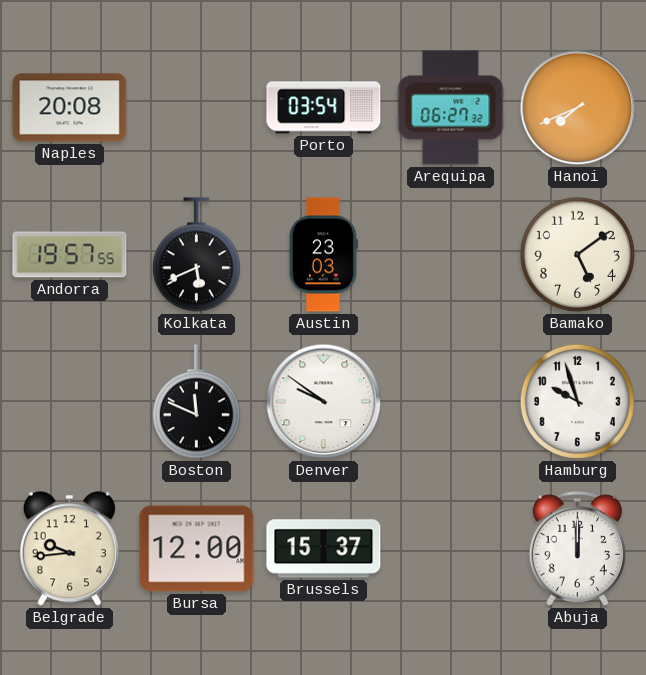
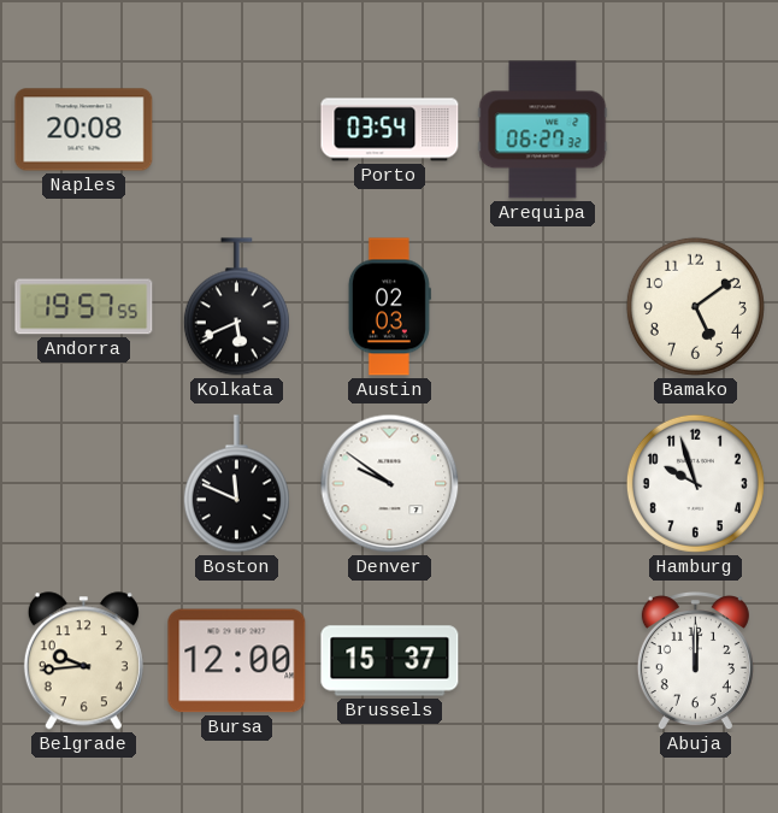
Hanoi: 7:41 -> none
Austin: 23:03 -> 02:03
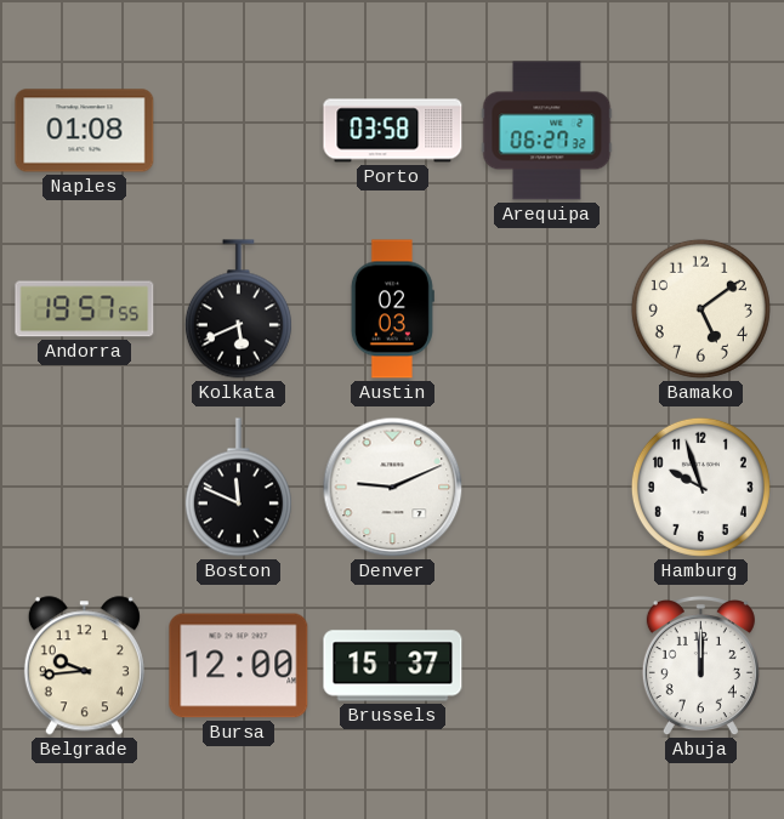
Naples: 20:08 -> 01:08
Porto: 03:54 -> 03:58
Denver: 9:51 -> 9:11
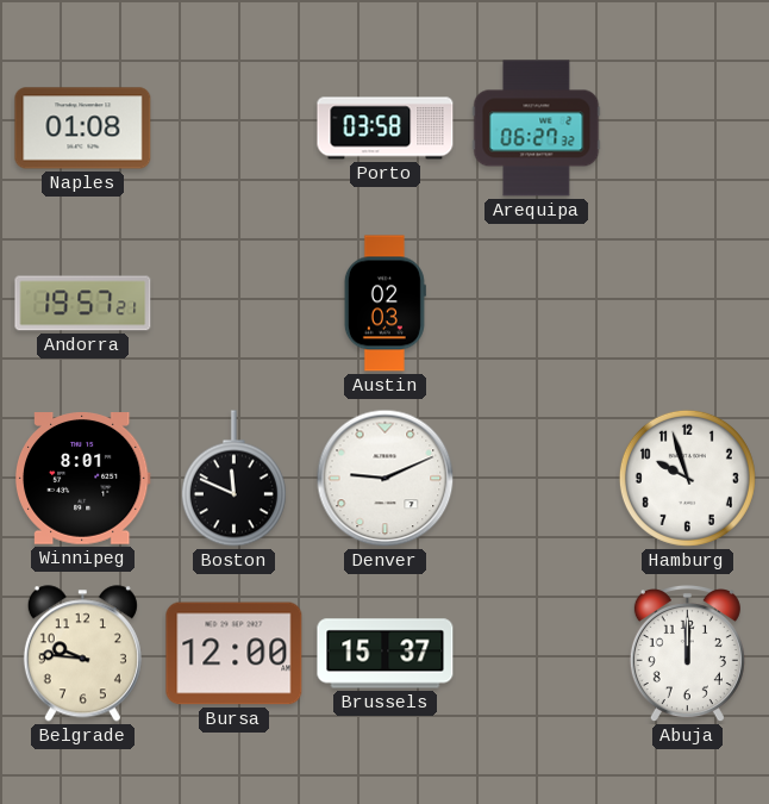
Andorra: 19:57:55 -> 19:57:21
Kolkata: 5:41 -> none
Bamako: 5:09 -> none
Winnipeg: none -> 8:01
Belgrade: 9:44 -> 9:46
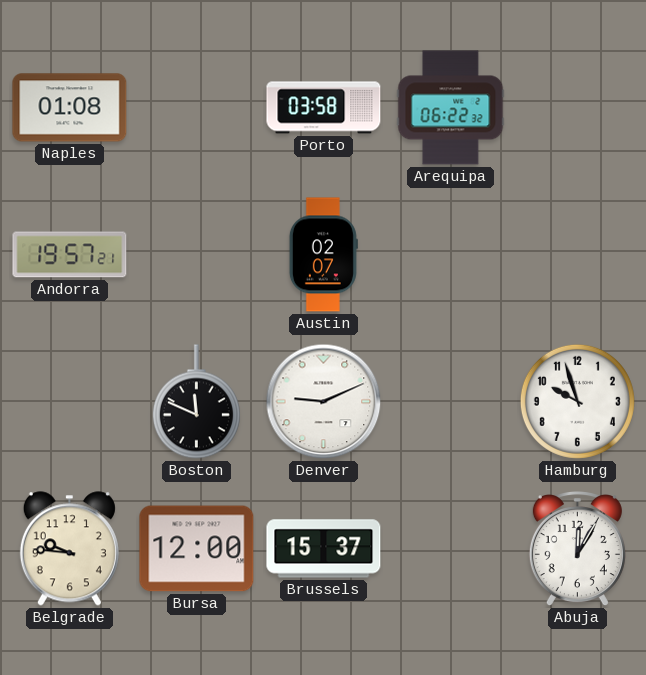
Arequipa: 06:27 -> 06:22
Austin: 02:03 -> 02:07
Winnipeg: 8:01 -> none
Abuja: 12:00 -> 12:05
